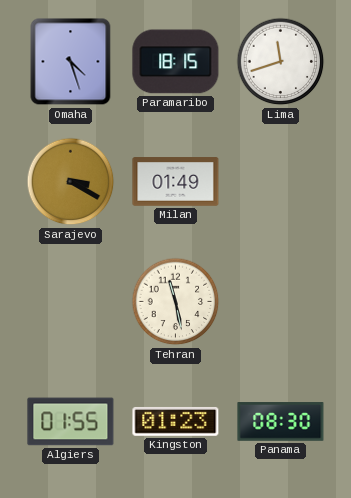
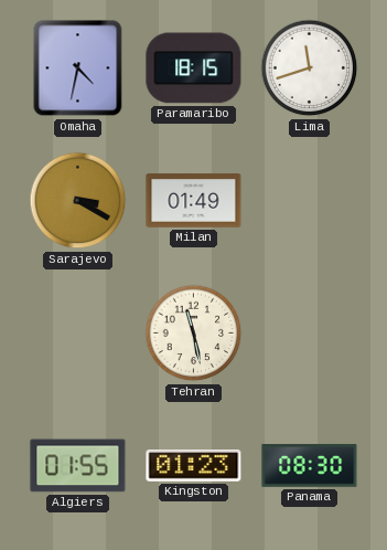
Omaha: 4:27 -> 4:32
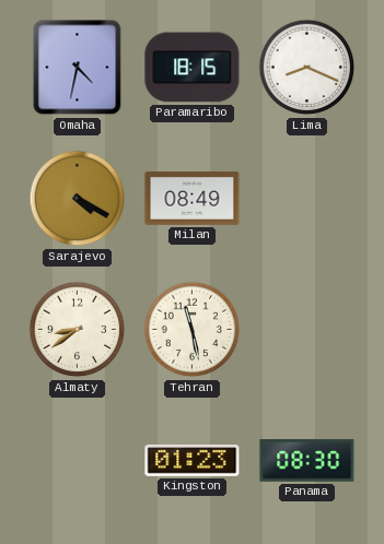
Lima: 11:42 -> 8:19
Sarajevo: 3:20 -> 4:20
Milan: 01:49 -> 08:49
Almaty: none -> 8:39
Algiers: 01:55 -> none
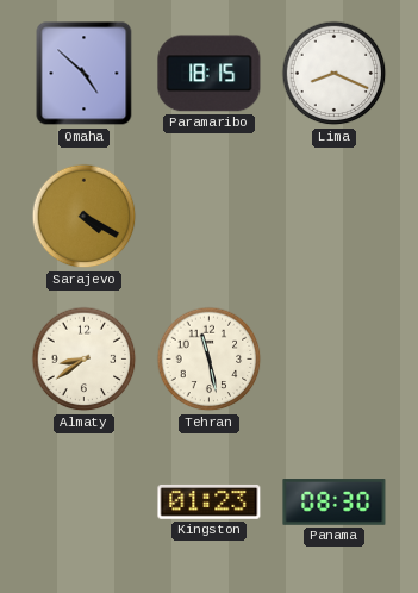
Omaha: 4:32 -> 4:52
Milan: 08:49 -> none
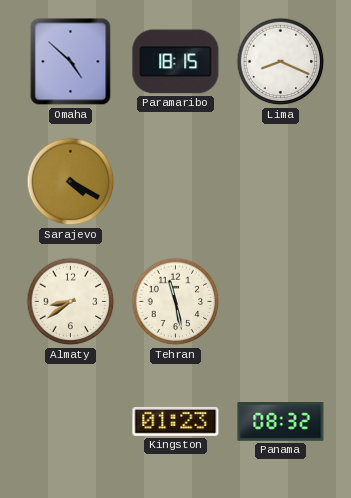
Panama: 08:30 -> 08:32
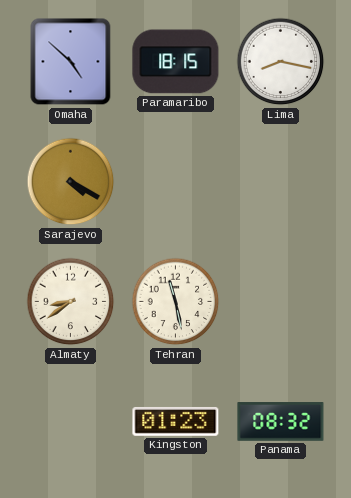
Lima: 8:19 -> 8:17
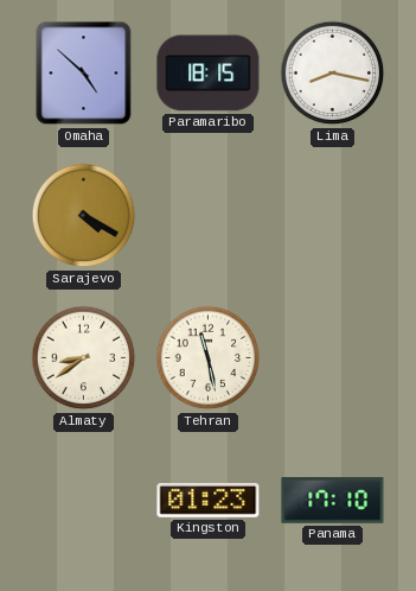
Panama: 08:32 -> 17:10
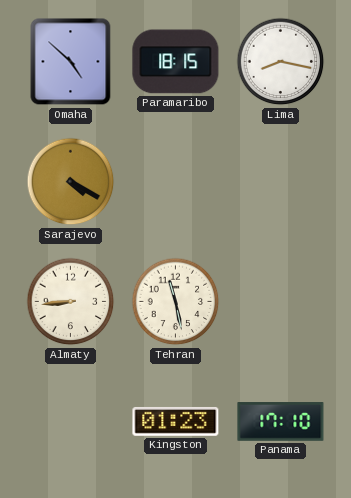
Almaty: 8:39 -> 8:44
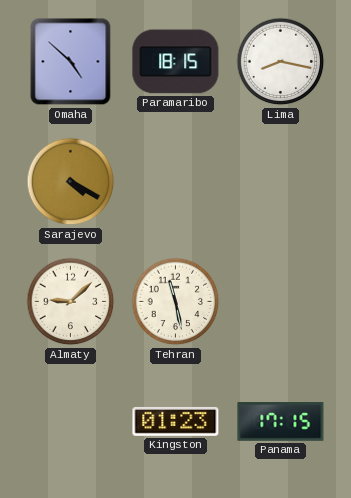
Almaty: 8:44 -> 9:08
Panama: 17:10 -> 17:15
